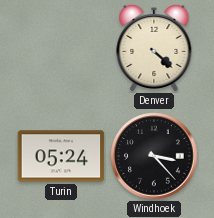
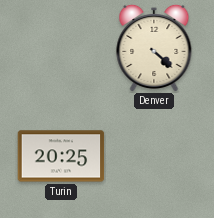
Turin: 05:24 -> 20:25
Windhoek: 3:23 -> none
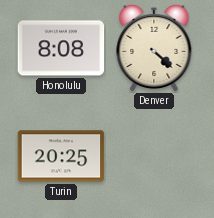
Honolulu: none -> 8:08
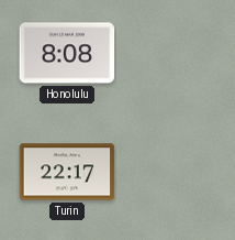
Denver: 4:22 -> none
Turin: 20:25 -> 22:17
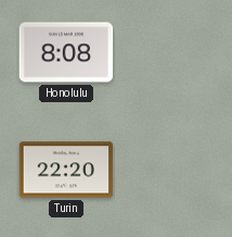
Turin: 22:17 -> 22:20
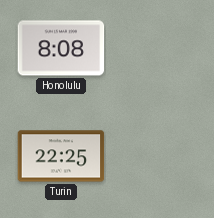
Turin: 22:20 -> 22:25
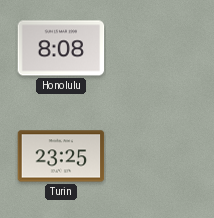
Turin: 22:25 -> 23:25
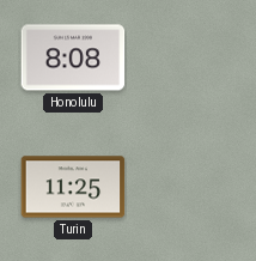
Turin: 23:25 -> 11:25
